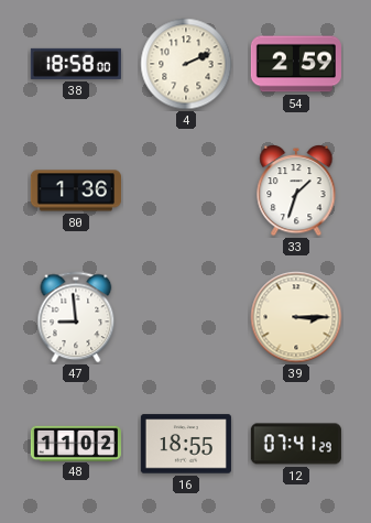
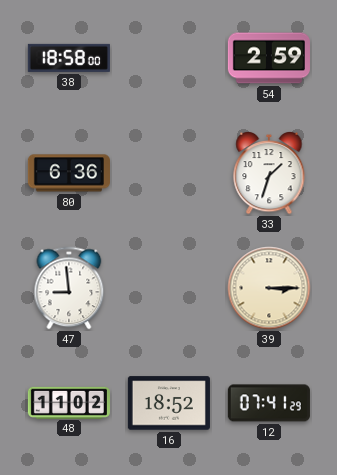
4: 2:11 -> none
80: 1:36 -> 6:36
16: 18:55 -> 18:52
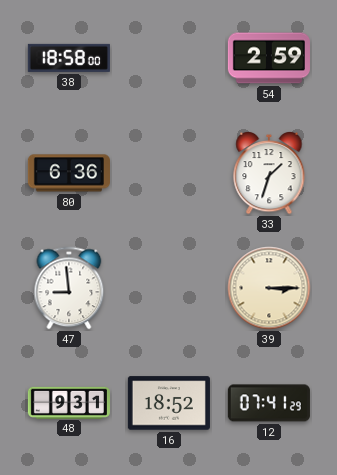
48: 11:02 -> 9:31
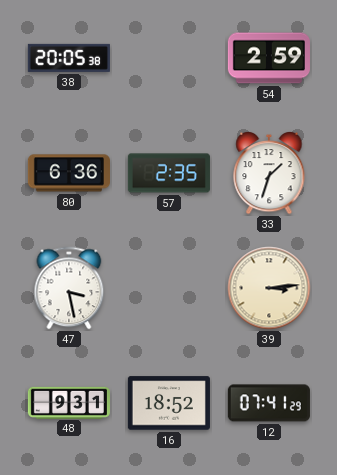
38: 18:58 -> 20:05
57: none -> 2:35
47: 8:59 -> 3:28
39: 3:15 -> 3:14
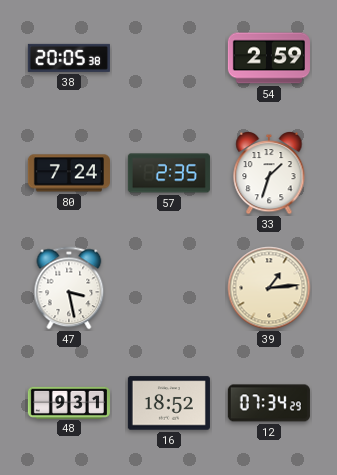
80: 6:36 -> 7:24
39: 3:14 -> 1:14
12: 07:41 -> 07:34
